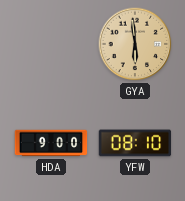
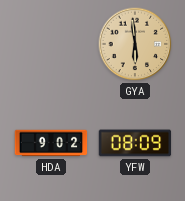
HDA: 9:00 -> 9:02
YFW: 08:10 -> 08:09
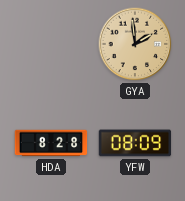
GYA: 5:59 -> 1:59
HDA: 9:02 -> 8:28
